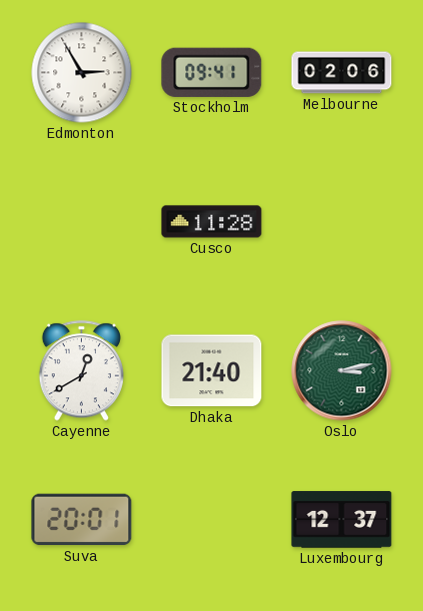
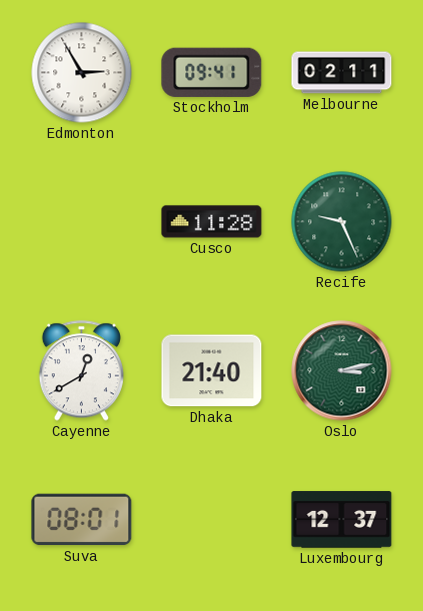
Melbourne: 02:06 -> 02:11
Recife: none -> 9:26
Suva: 20:01 -> 08:01
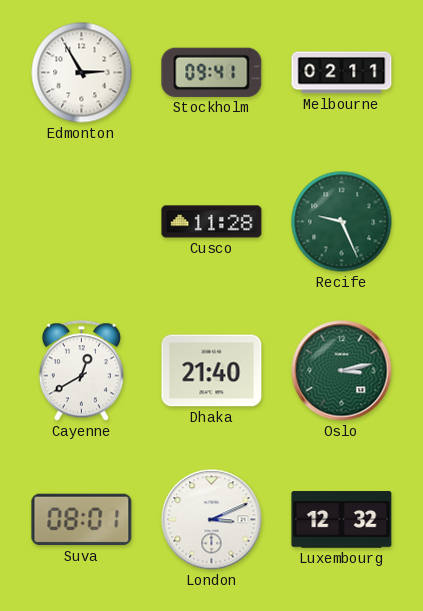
London: none -> 3:11
Luxembourg: 12:37 -> 12:32
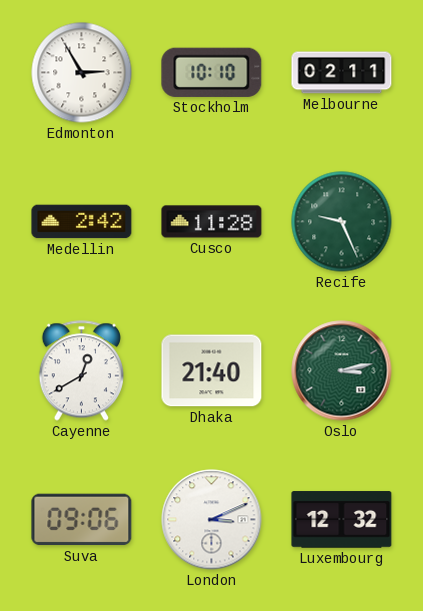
Stockholm: 09:41 -> 10:10
Medellin: none -> 2:42
Suva: 08:01 -> 09:06
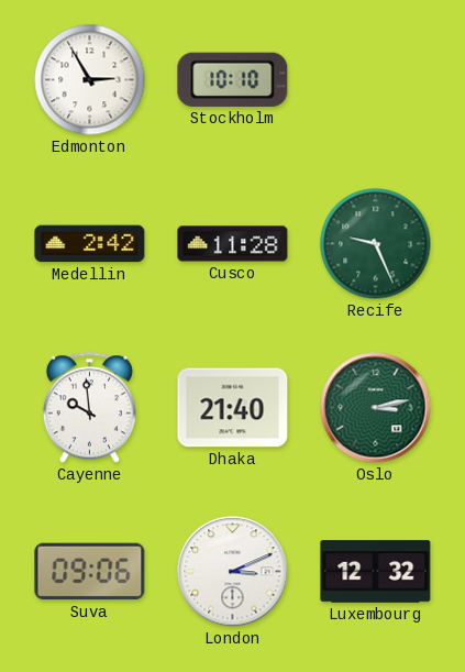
Melbourne: 02:11 -> none
Cayenne: 12:40 -> 9:59
